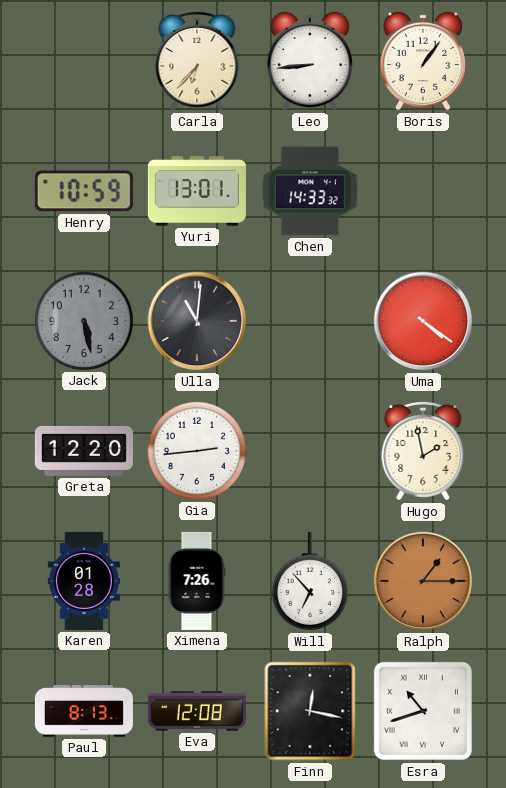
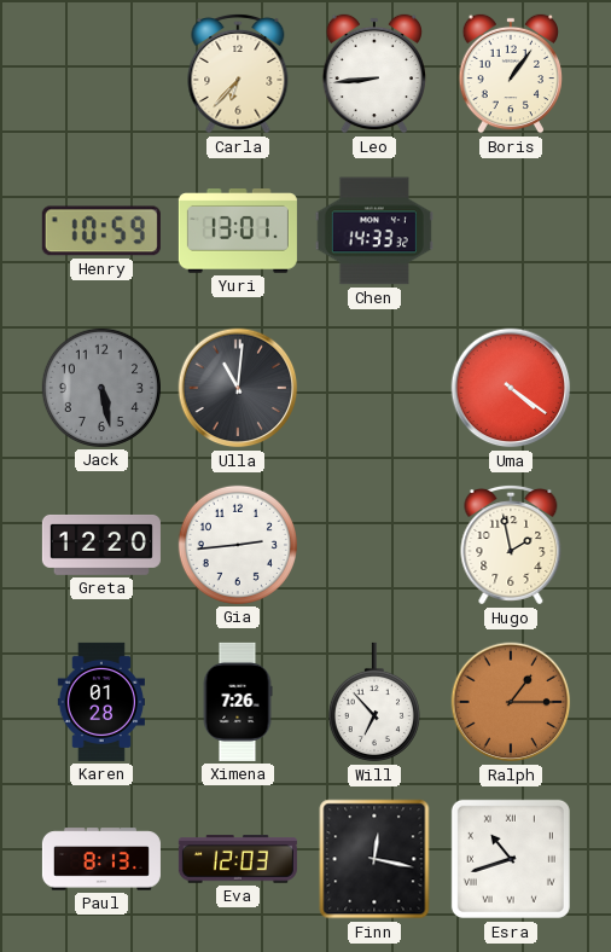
Eva: 12:08 -> 12:03
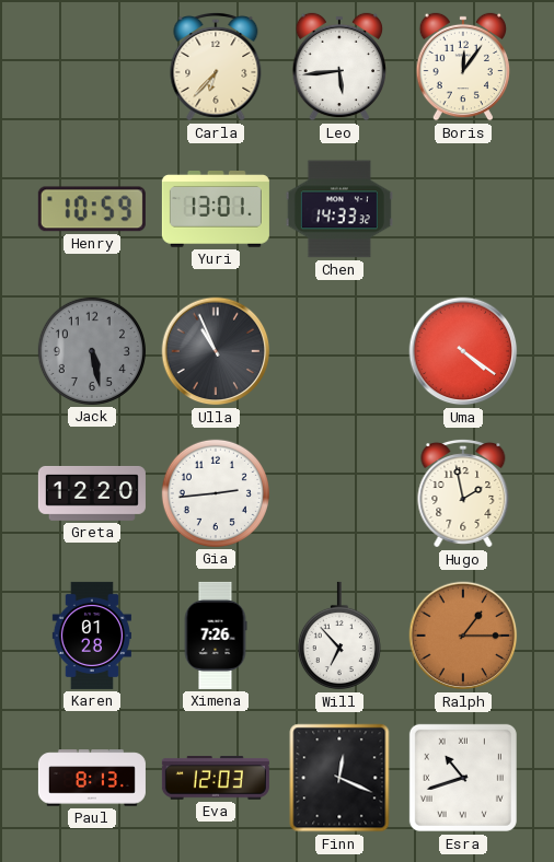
Leo: 8:44 -> 5:44
Boris: 1:06 -> 12:06
Ulla: 11:01 -> 10:56
Finn: 12:17 -> 12:19
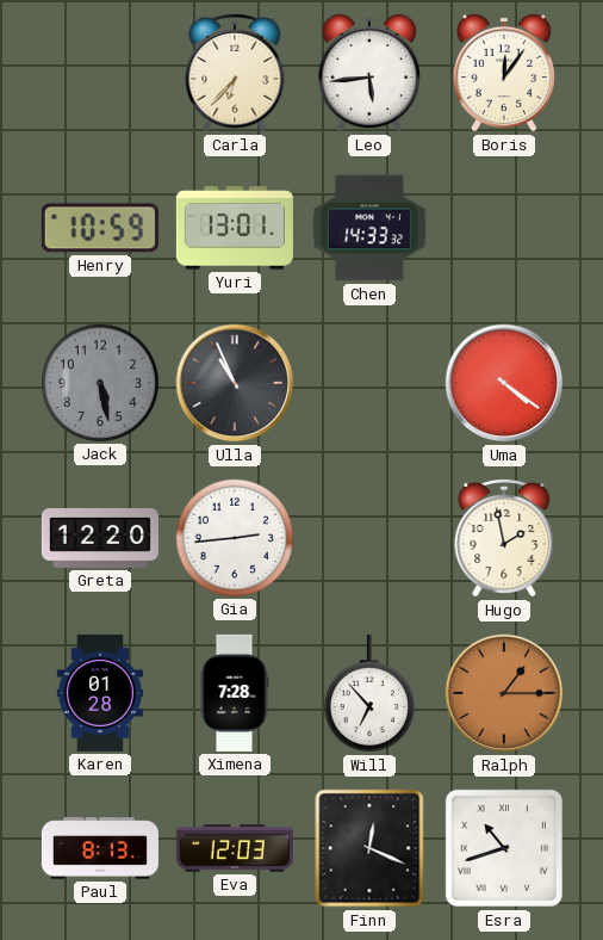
Ximena: 7:26 -> 7:28
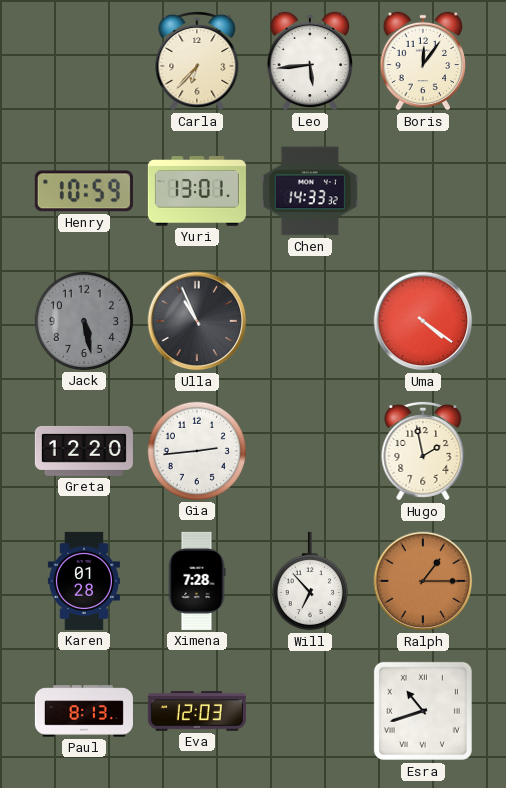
Finn: 12:19 -> none
